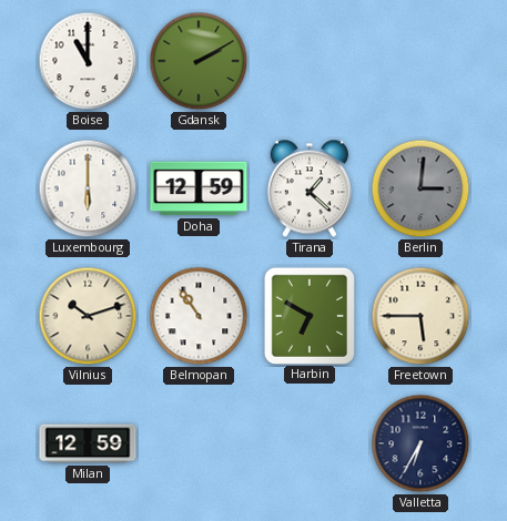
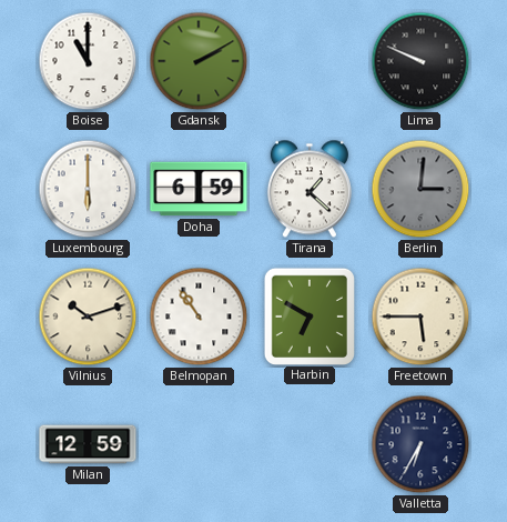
Lima: none -> 9:49
Doha: 12:59 -> 6:59
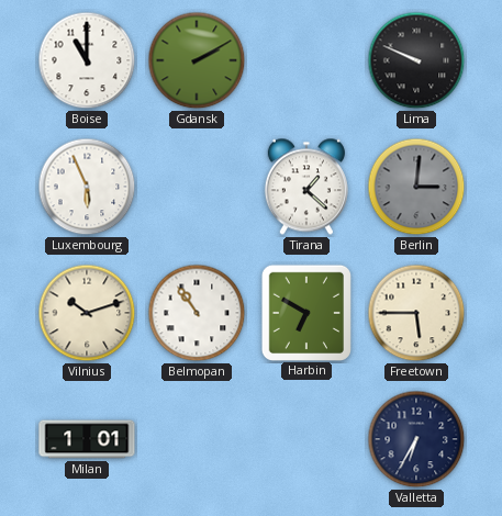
Luxembourg: 6:00 -> 5:56
Doha: 6:59 -> none
Milan: 12:59 -> 1:01
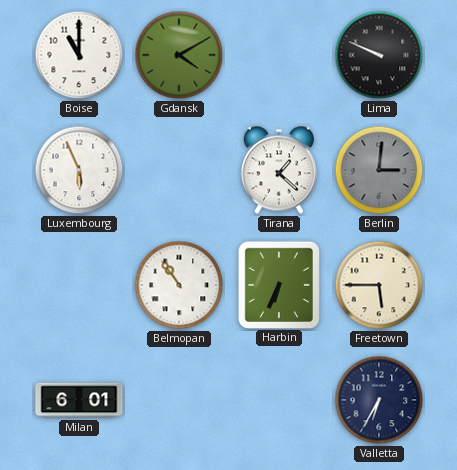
Gdansk: 2:10 -> 4:10
Vilnius: 10:12 -> none
Harbin: 6:50 -> 6:34
Milan: 1:01 -> 6:01
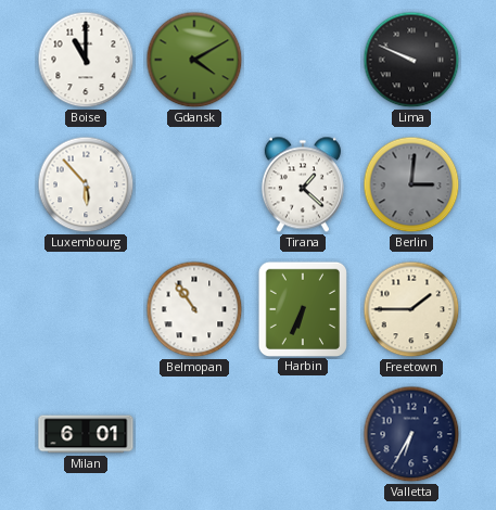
Luxembourg: 5:56 -> 5:53
Freetown: 5:45 -> 1:45
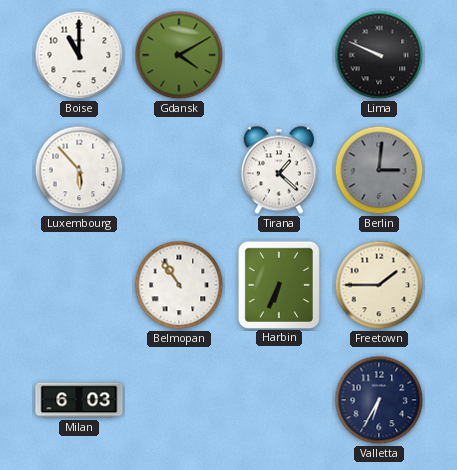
Milan: 6:01 -> 6:03
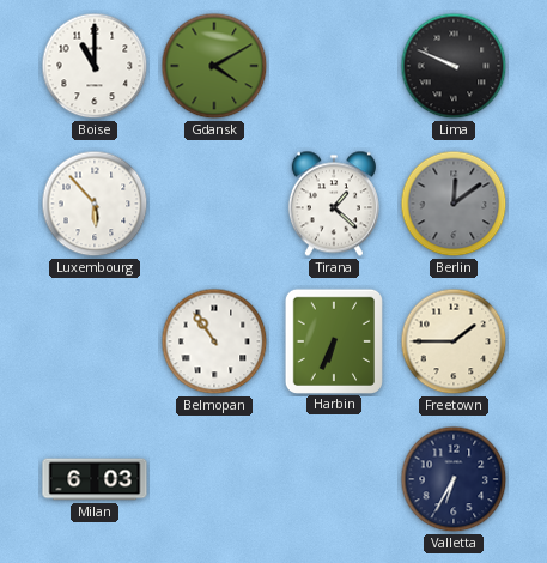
Berlin: 3:01 -> 12:09
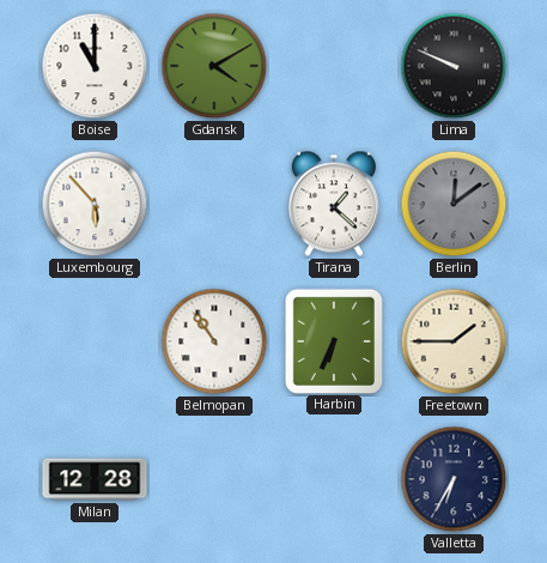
Milan: 6:03 -> 12:28
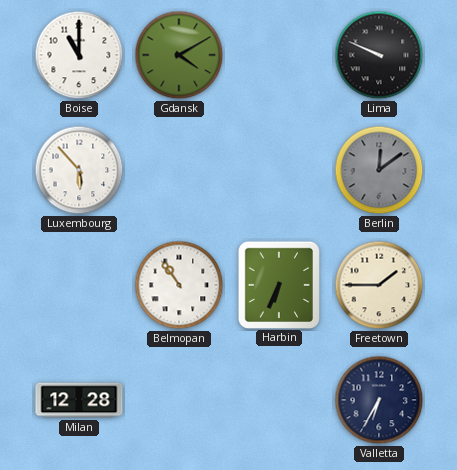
Tirana: 1:22 -> none
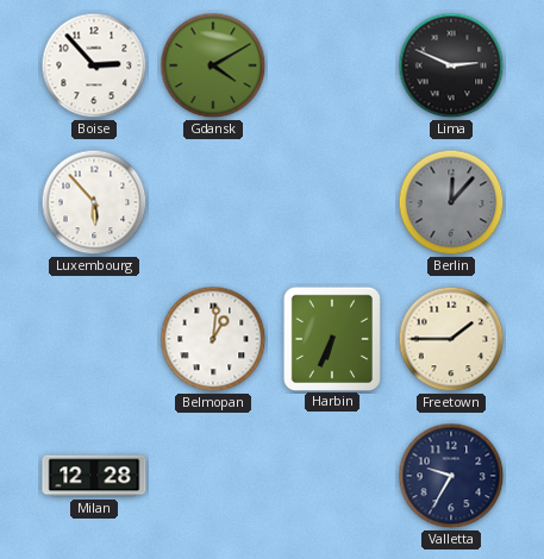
Boise: 11:00 -> 2:53
Lima: 9:49 -> 2:49
Berlin: 12:09 -> 12:07
Belmopan: 10:54 -> 1:01
Valletta: 6:35 -> 9:35
